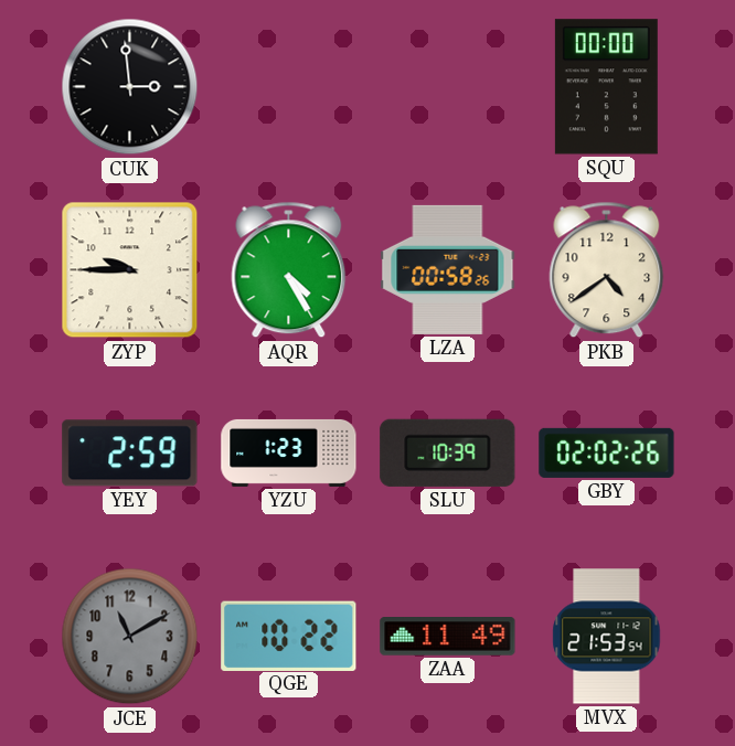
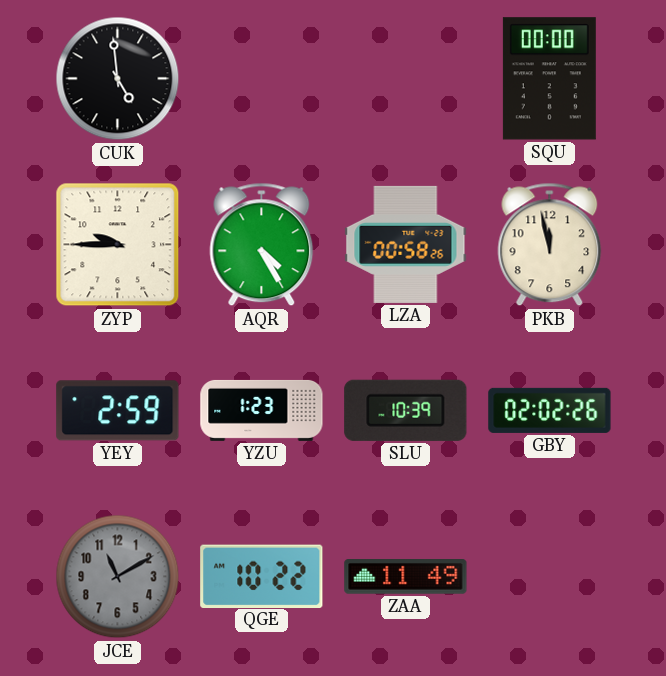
CUK: 2:59 -> 4:59
PKB: 4:39 -> 11:58
MVX: 21:53 -> none
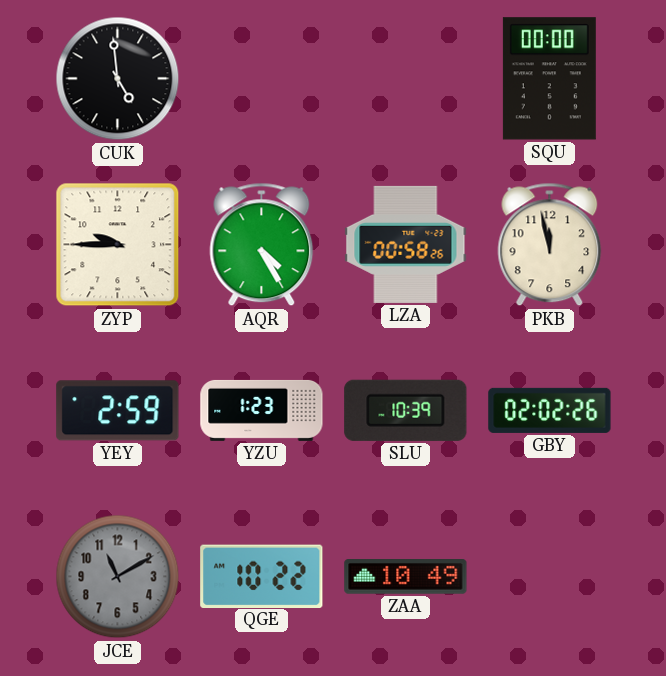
ZAA: 11:49 -> 10:49
